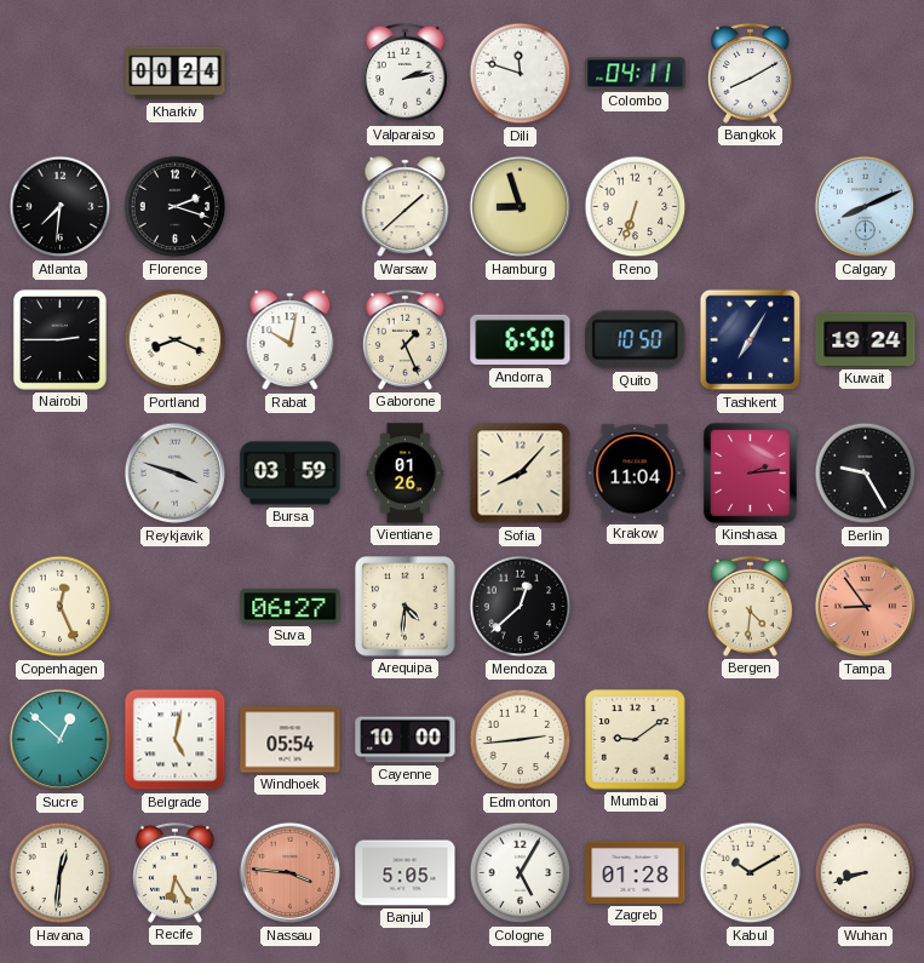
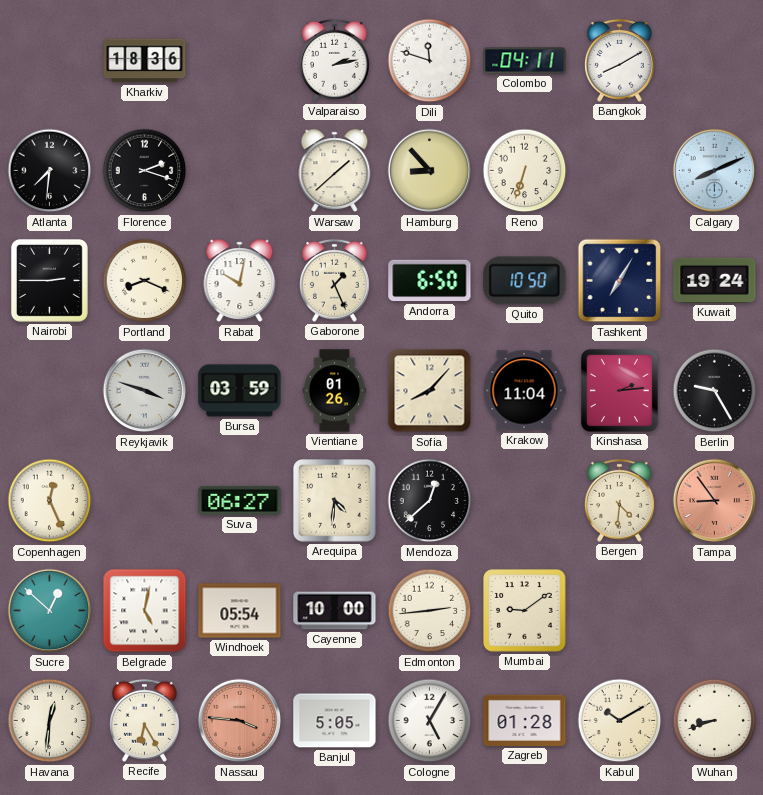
Kharkiv: 00:24 -> 18:36
Hamburg: 8:57 -> 8:53
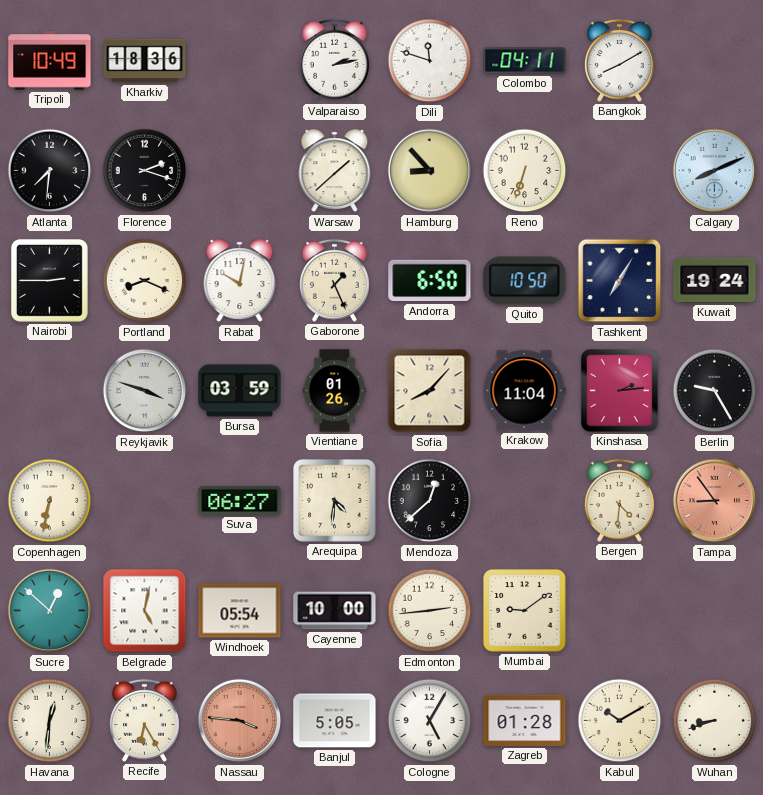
Tripoli: none -> 10:49
Copenhagen: 12:26 -> 6:32
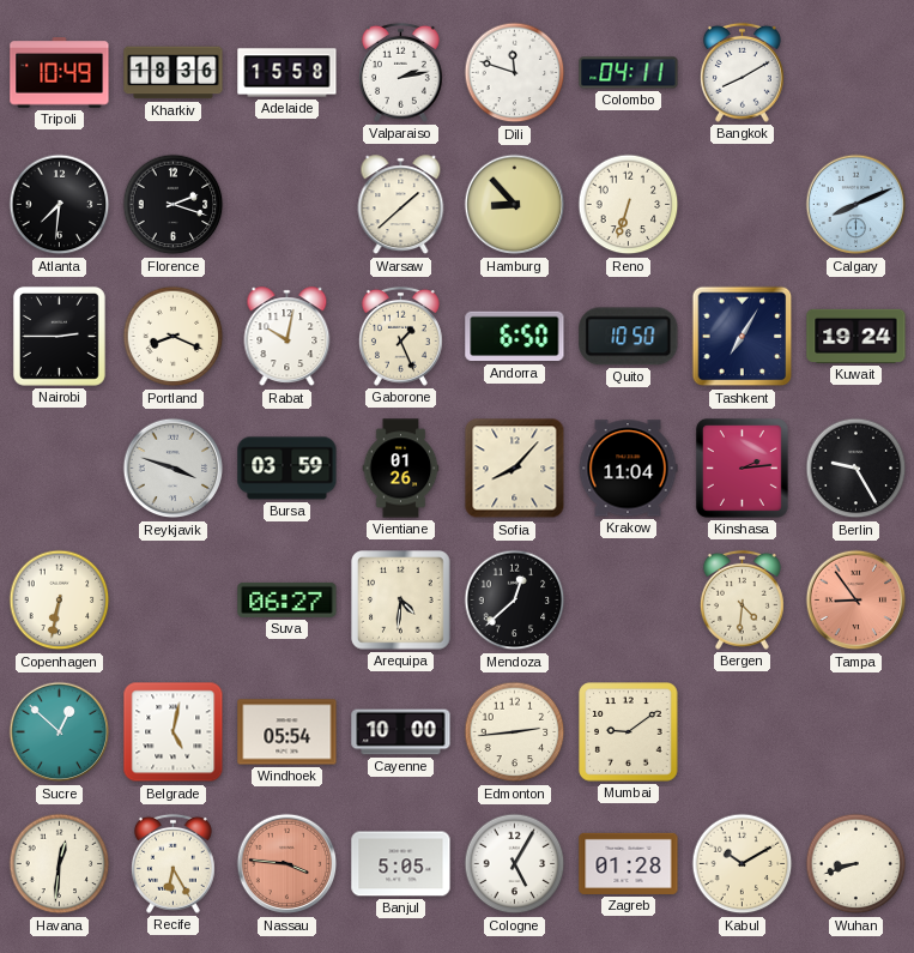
Adelaide: none -> 15:58
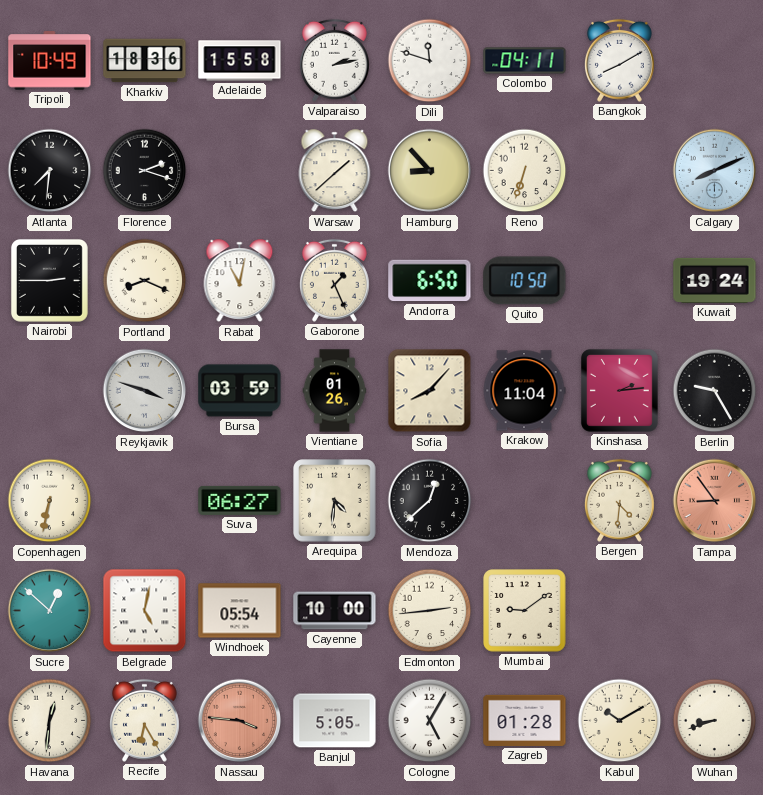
Rabat: 10:02 -> 11:02
Tashkent: 7:05 -> none
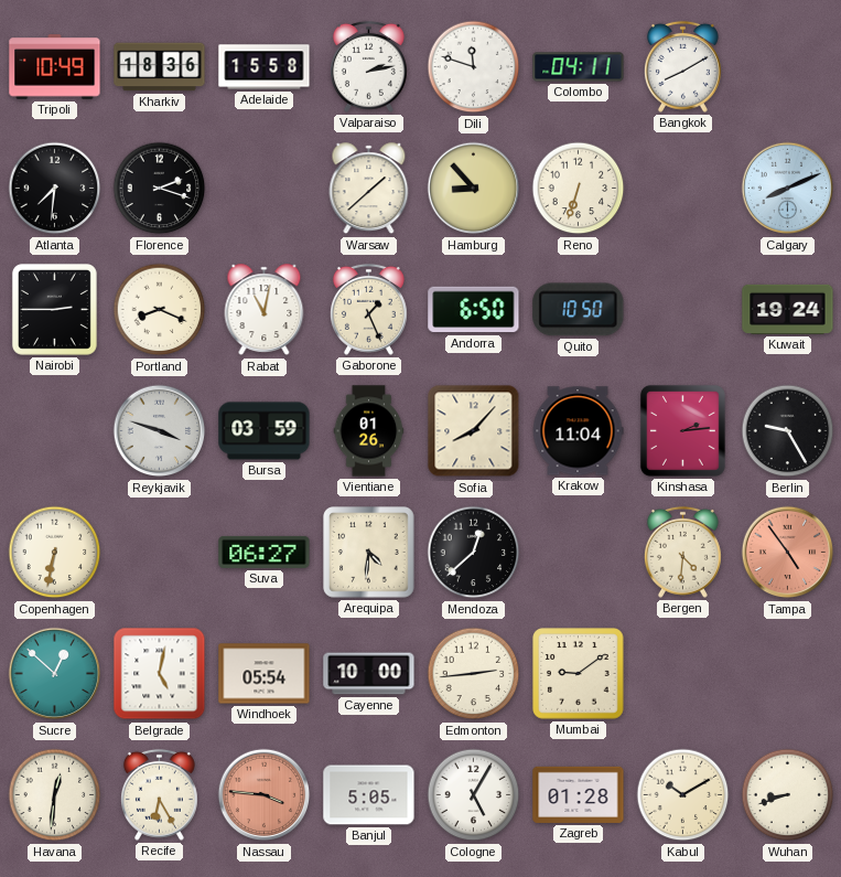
Tampa: 8:54 -> 4:54
